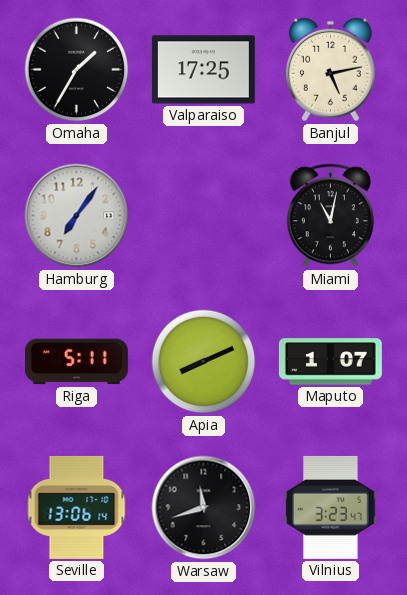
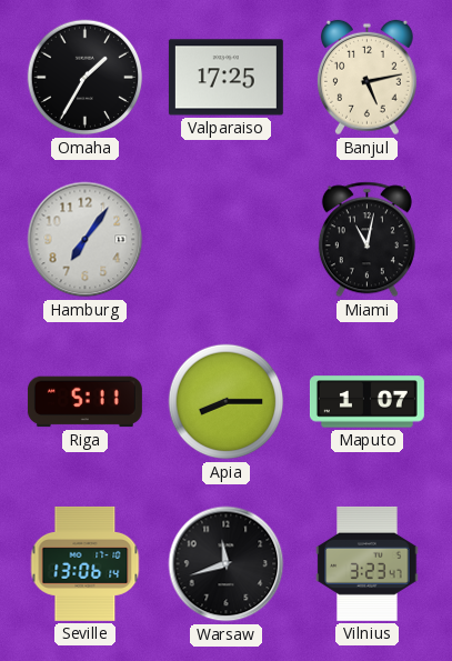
Apia: 8:11 -> 8:15
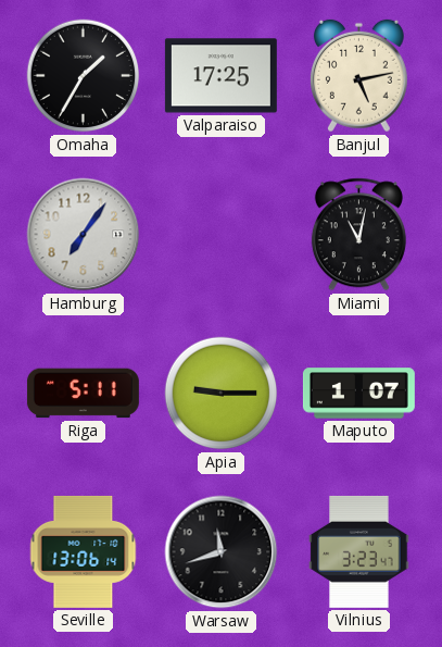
Apia: 8:15 -> 9:15
